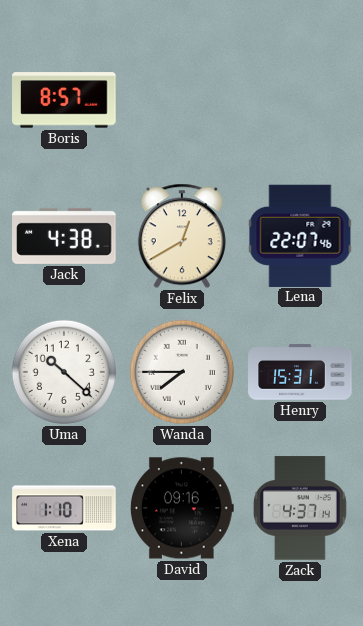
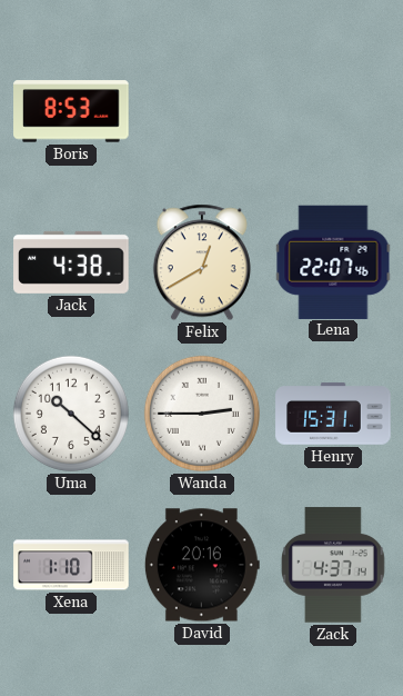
Boris: 8:57 -> 8:53
Wanda: 7:45 -> 2:45
David: 09:16 -> 20:16
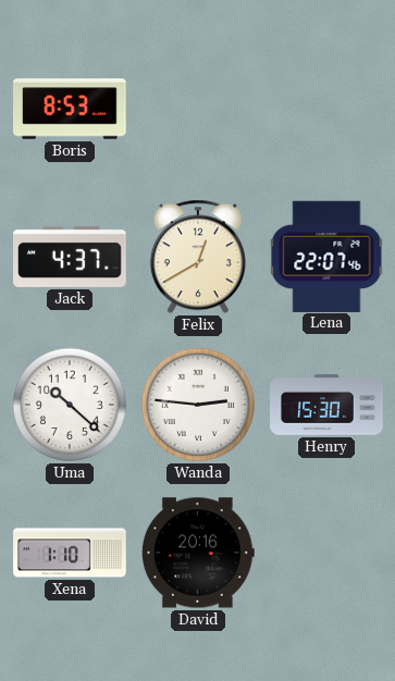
Jack: 4:38 -> 4:37
Wanda: 2:45 -> 2:46
Henry: 15:31 -> 15:30
Zack: 4:37 -> none
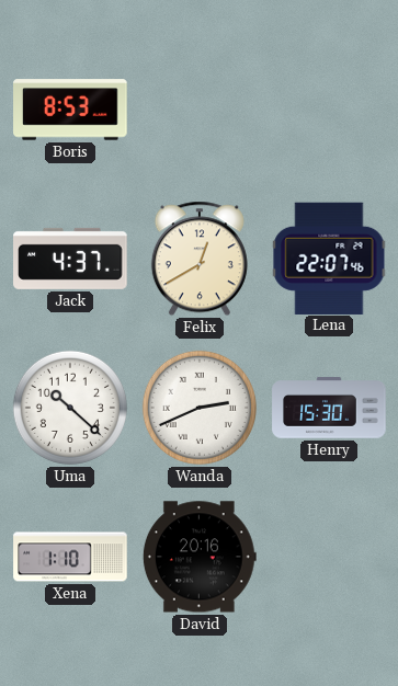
Wanda: 2:46 -> 2:41
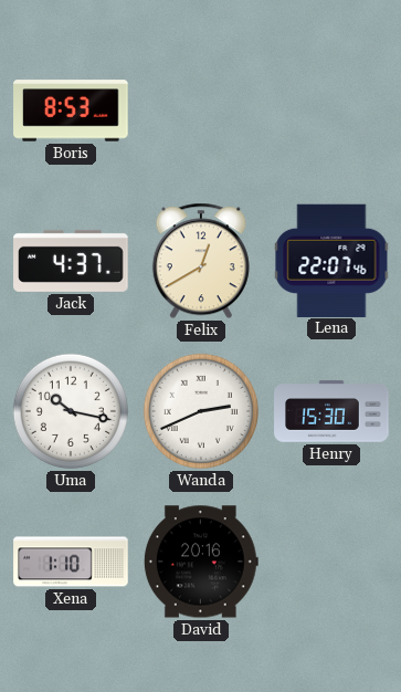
Uma: 10:22 -> 10:17
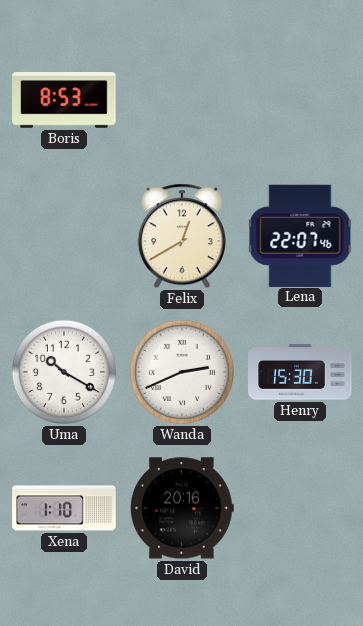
Jack: 4:37 -> none
Uma: 10:17 -> 10:20
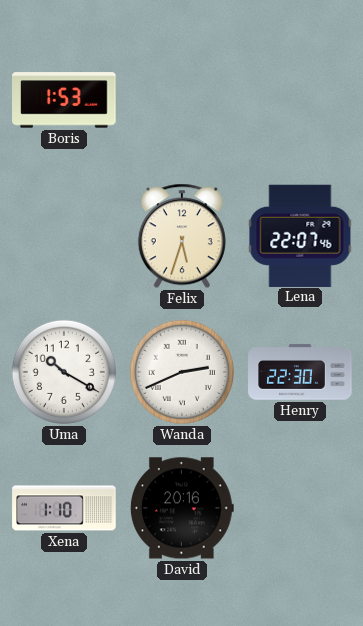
Boris: 8:53 -> 1:53
Felix: 12:40 -> 5:33
Henry: 15:30 -> 22:30
